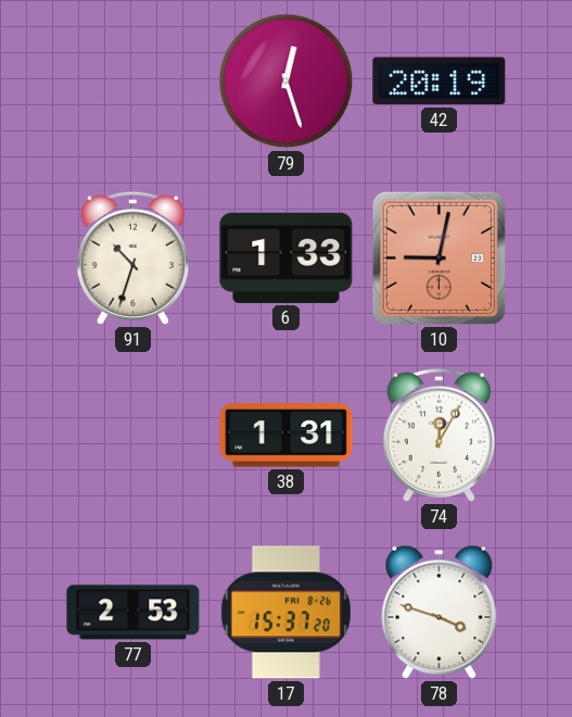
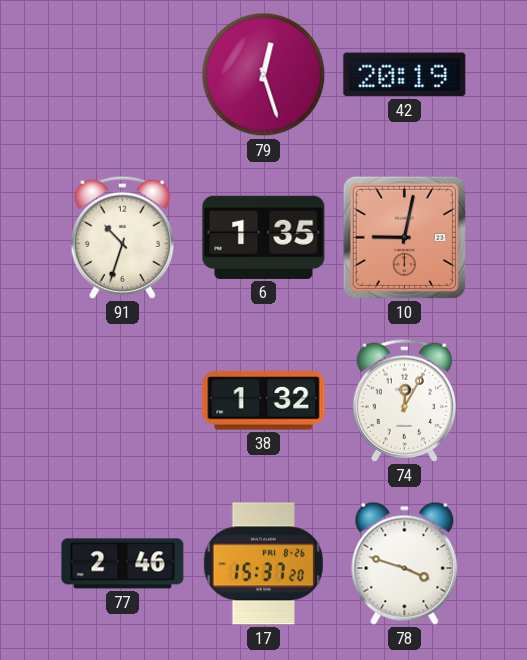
6: 1:33 -> 1:35
38: 1:31 -> 1:32
77: 2:53 -> 2:46
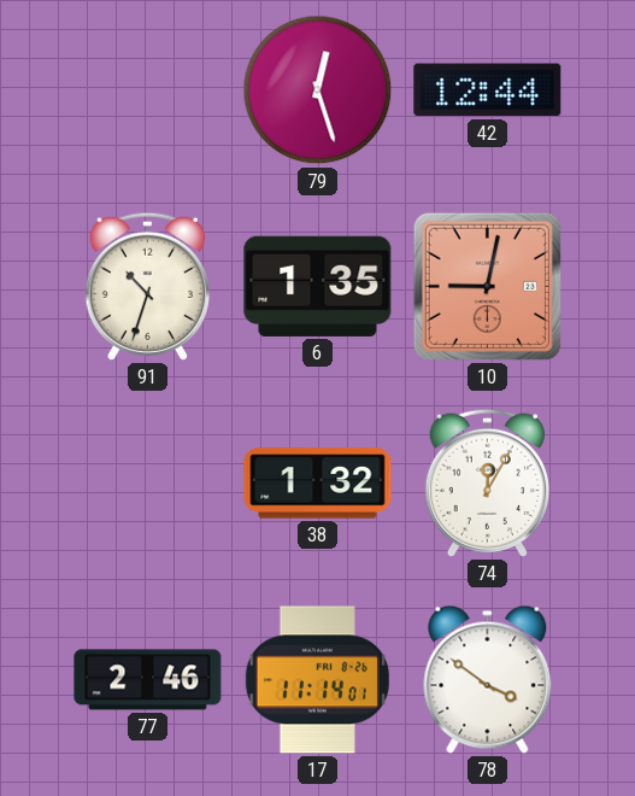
42: 20:19 -> 12:44
17: 15:37 -> 11:14
78: 3:48 -> 3:51
